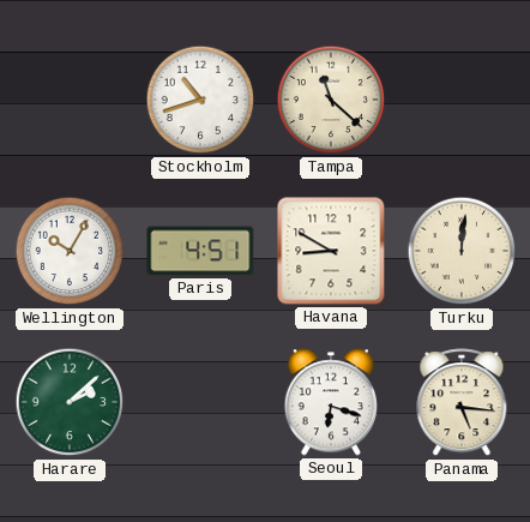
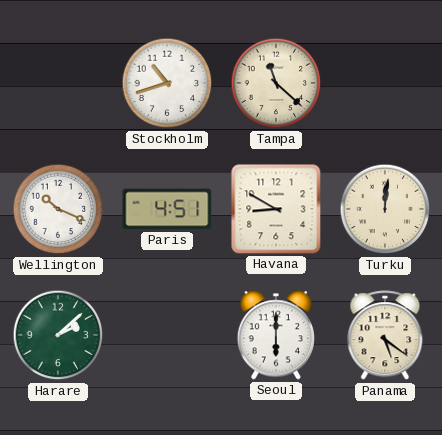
Wellington: 10:05 -> 10:19
Seoul: 6:18 -> 6:00
Panama: 5:16 -> 5:21
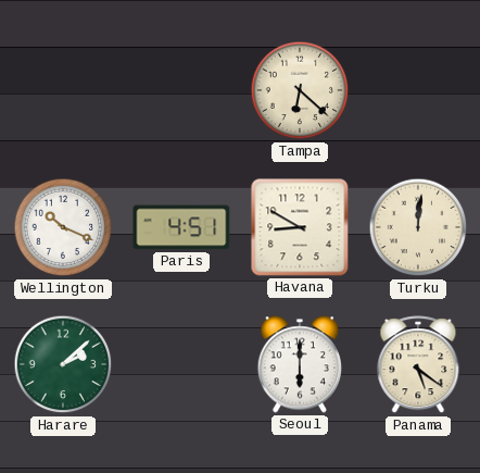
Stockholm: 10:42 -> none
Tampa: 11:22 -> 6:22
